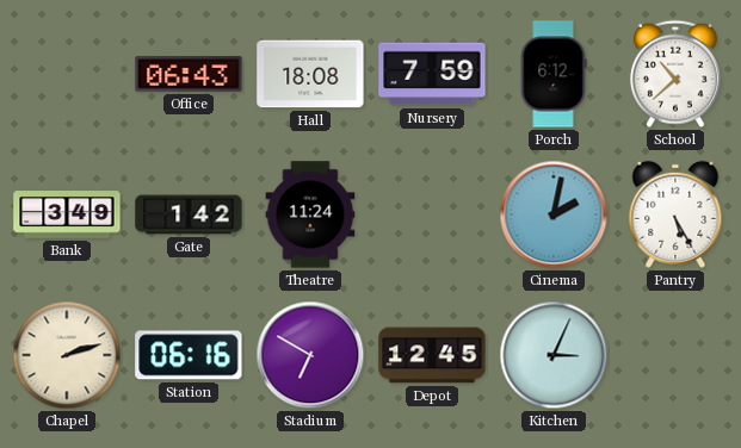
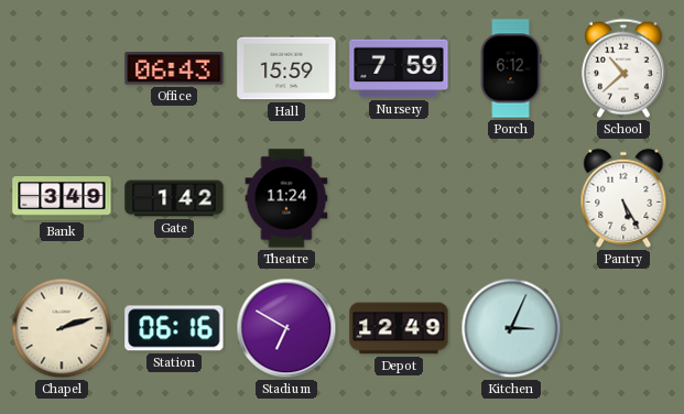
Hall: 18:08 -> 15:59
Cinema: 2:02 -> none
Depot: 12:45 -> 12:49
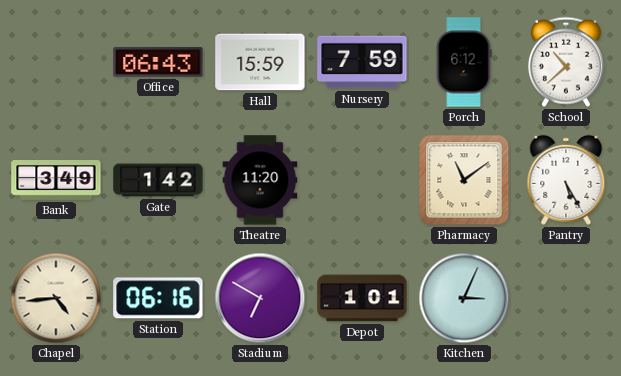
Theatre: 11:24 -> 11:20
Pharmacy: none -> 11:09
Chapel: 2:12 -> 4:44
Depot: 12:49 -> 1:01
